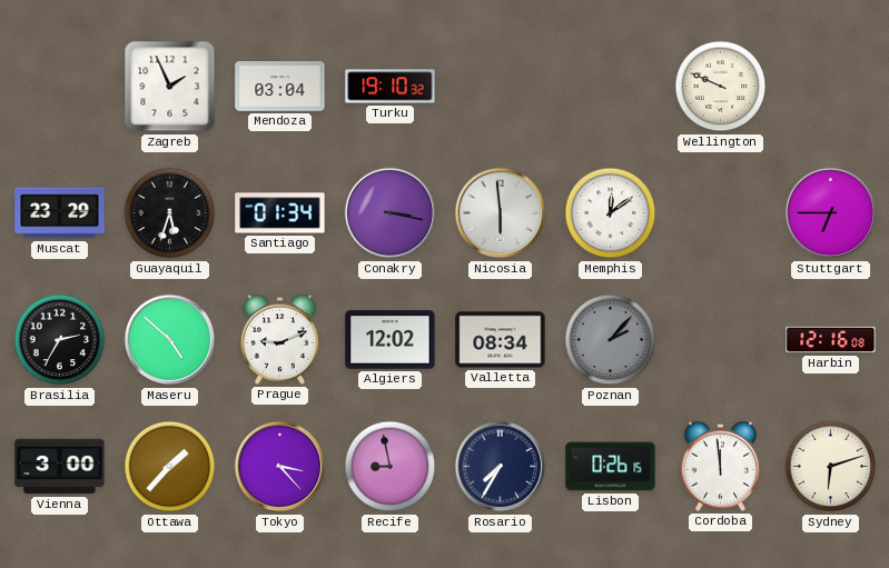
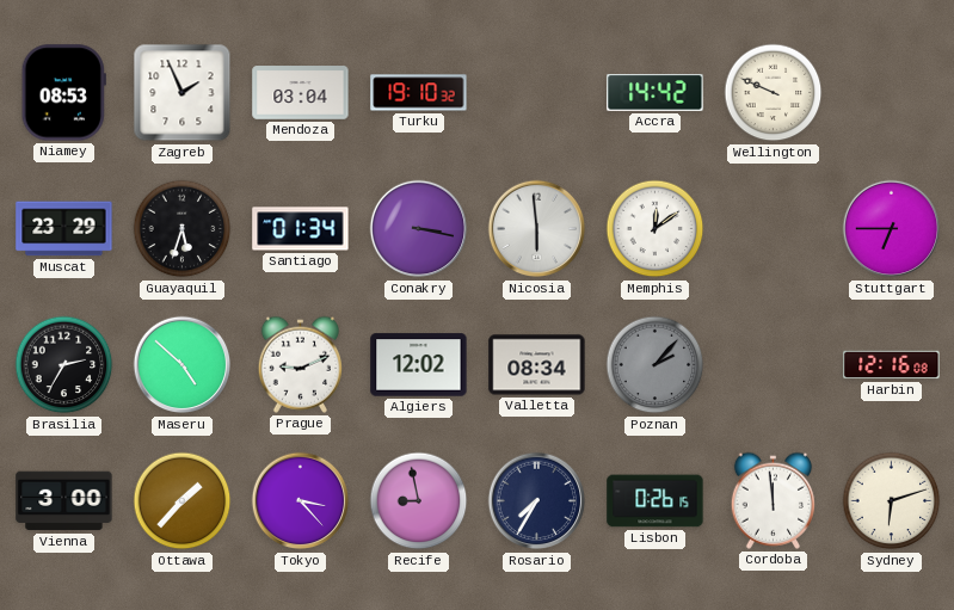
Niamey: none -> 08:53
Accra: none -> 14:42
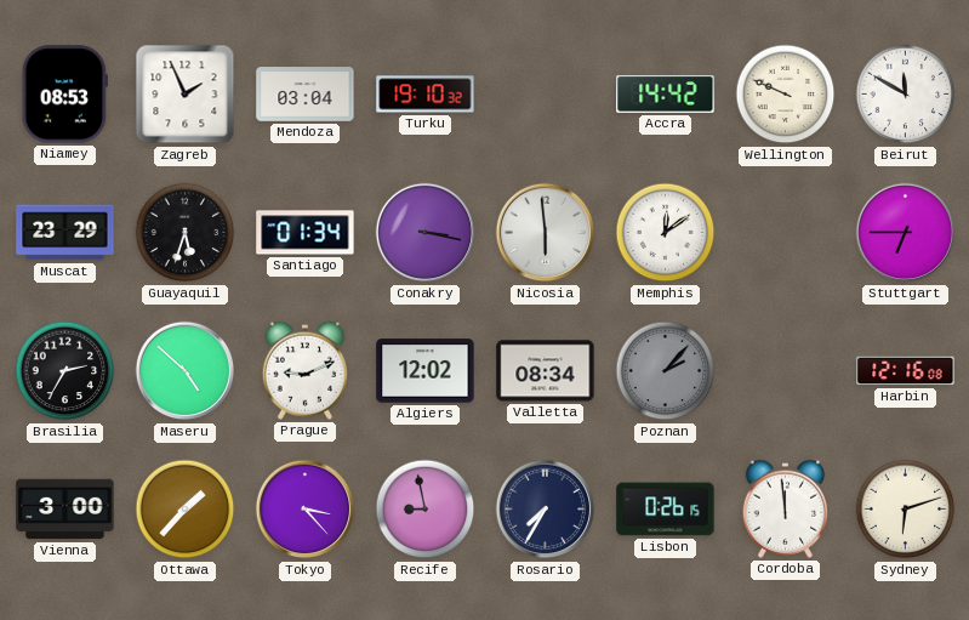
Beirut: none -> 11:50
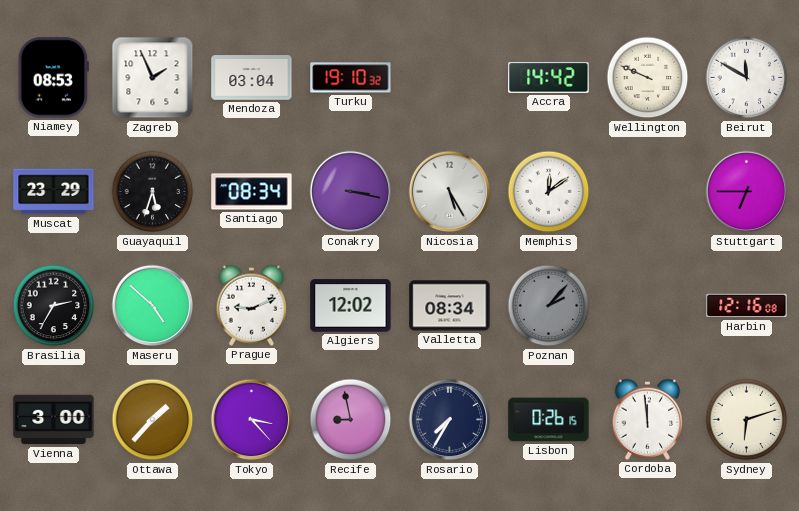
Santiago: 01:34 -> 08:34
Nicosia: 5:59 -> 5:25
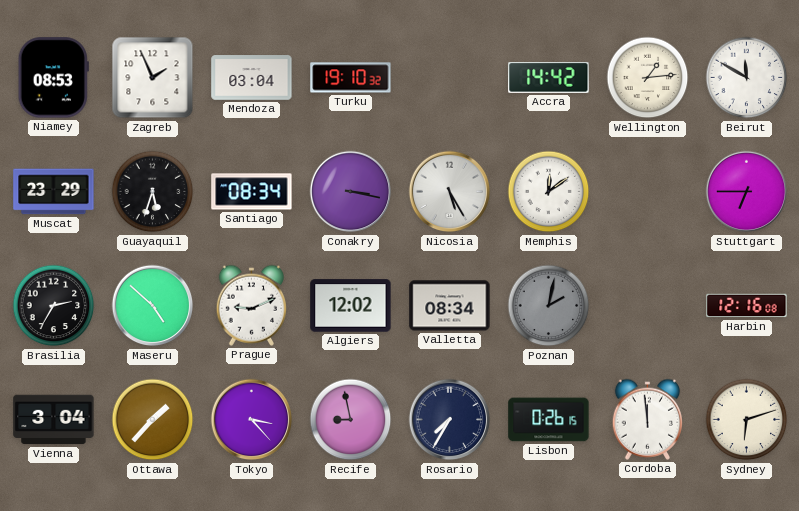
Wellington: 9:49 -> 1:14
Poznan: 2:07 -> 2:02
Vienna: 3:00 -> 3:04
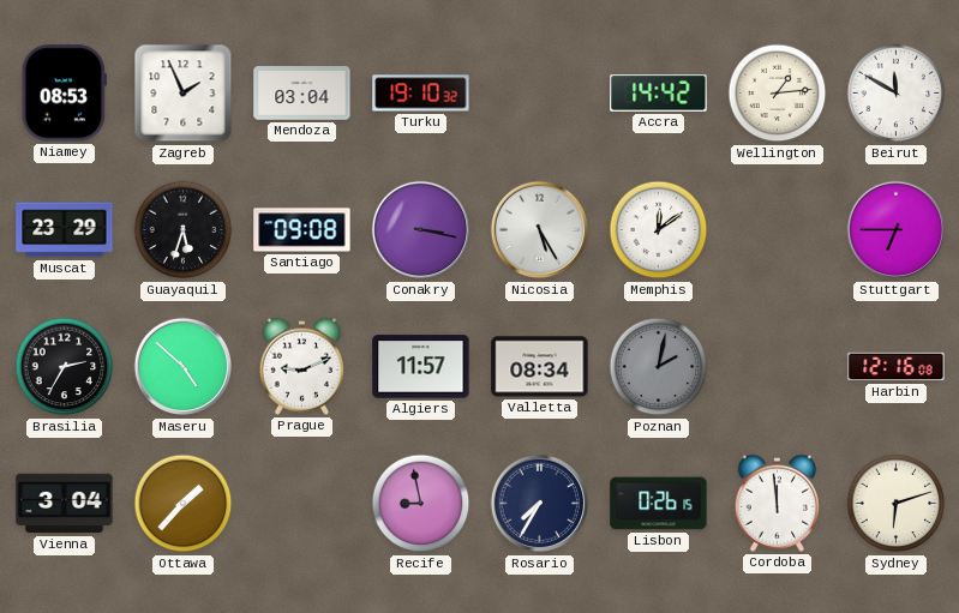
Santiago: 08:34 -> 09:08
Algiers: 12:02 -> 11:57
Tokyo: 3:23 -> none
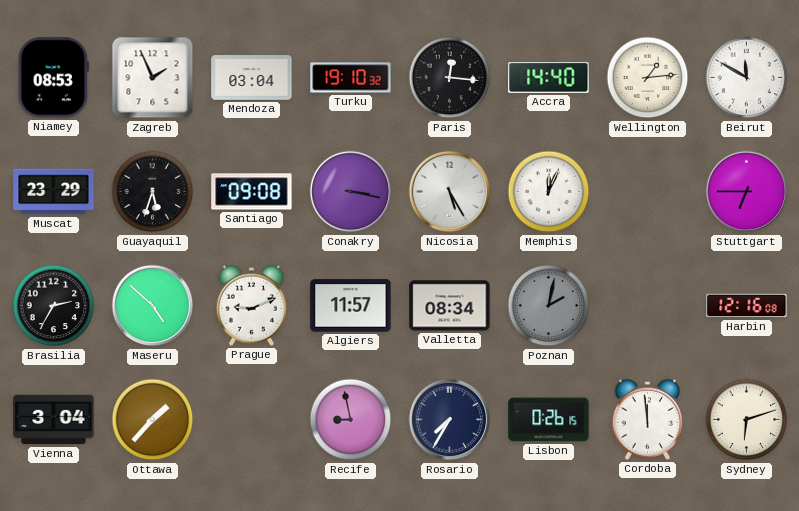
Paris: none -> 12:16
Accra: 14:42 -> 14:40
Memphis: 12:09 -> 12:04
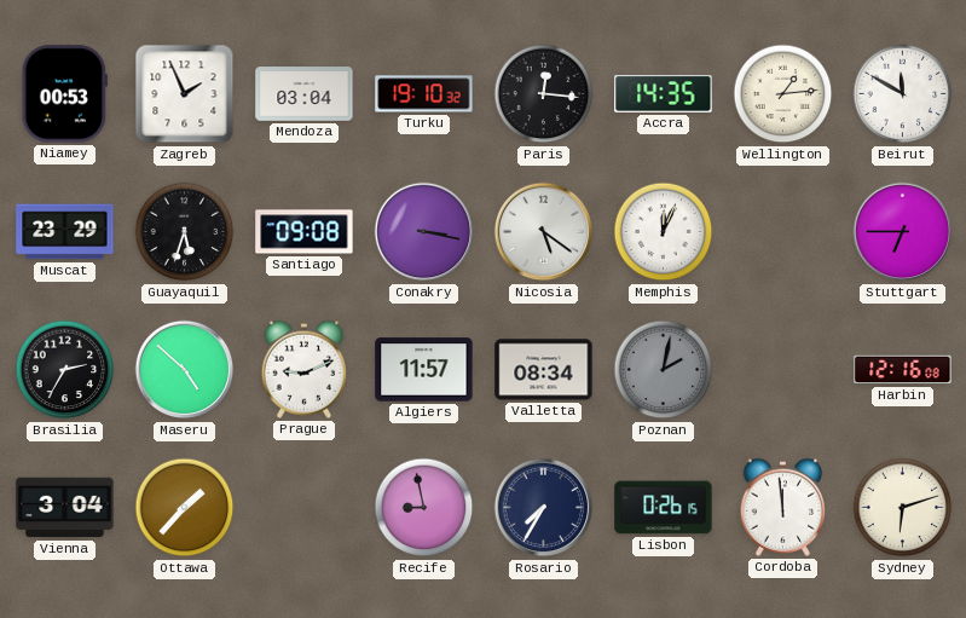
Niamey: 08:53 -> 00:53
Accra: 14:40 -> 14:35
Nicosia: 5:25 -> 5:21
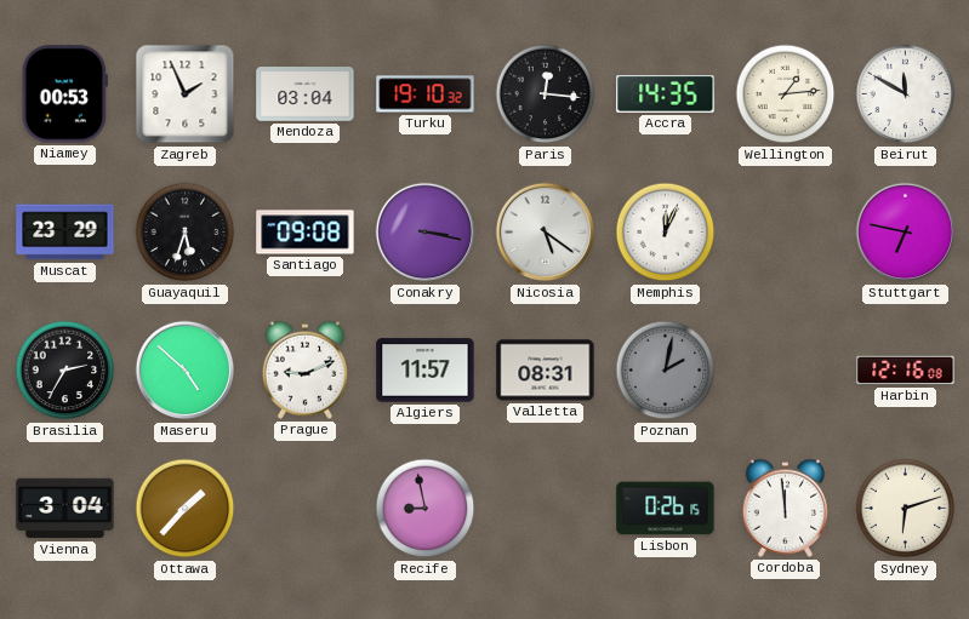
Stuttgart: 6:45 -> 6:47
Valletta: 08:34 -> 08:31
Rosario: 7:35 -> none
